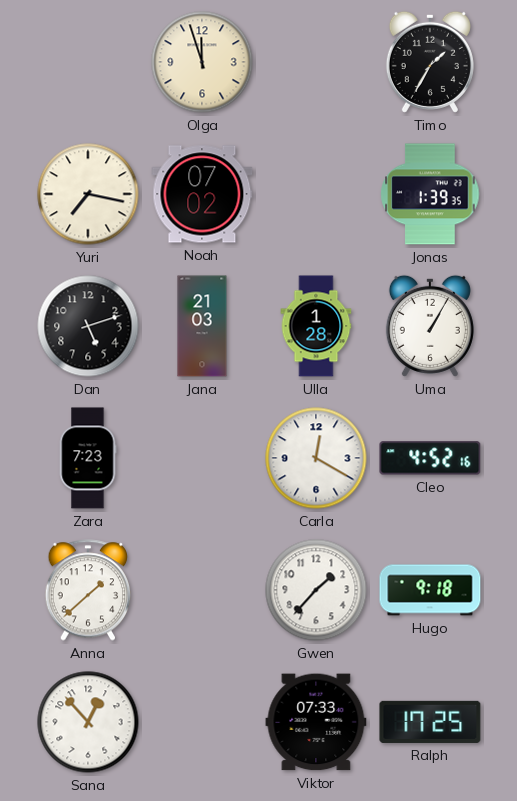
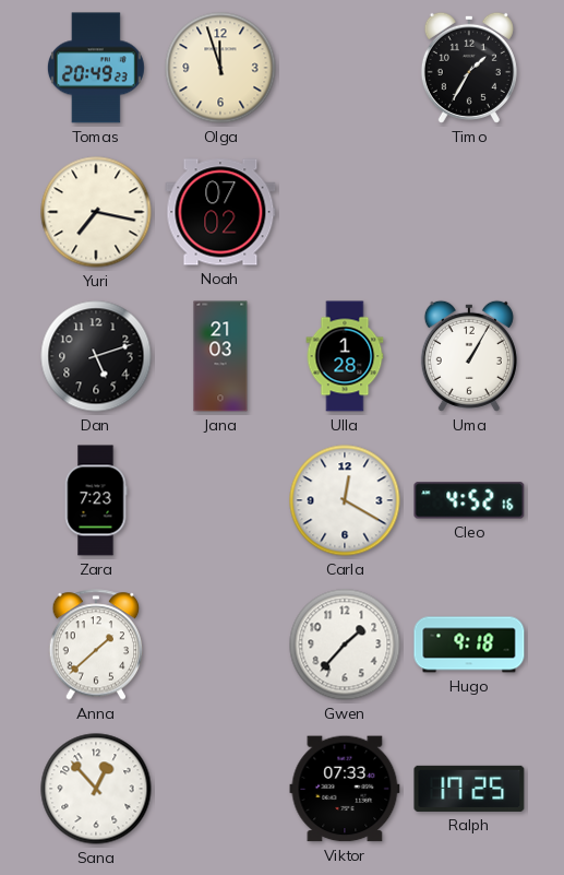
Tomas: none -> 20:49
Jonas: 1:39 -> none
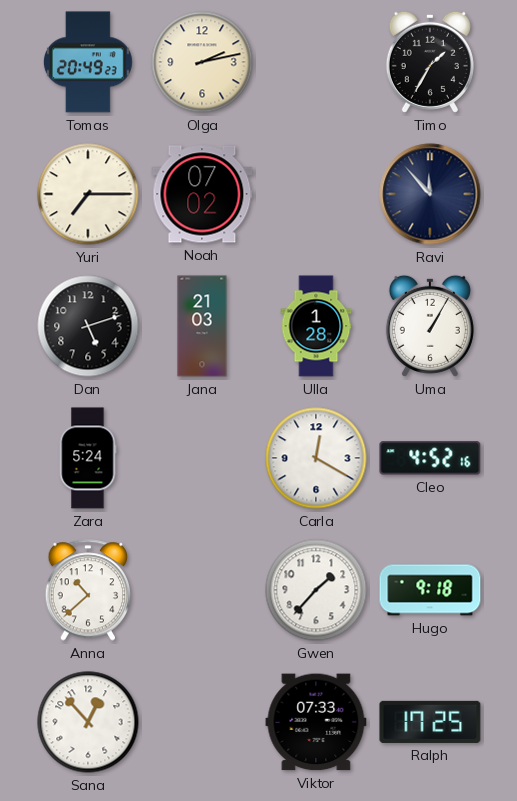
Olga: 11:57 -> 2:13
Yuri: 7:17 -> 7:15
Ravi: none -> 11:53
Zara: 7:23 -> 5:24
Anna: 1:38 -> 10:38
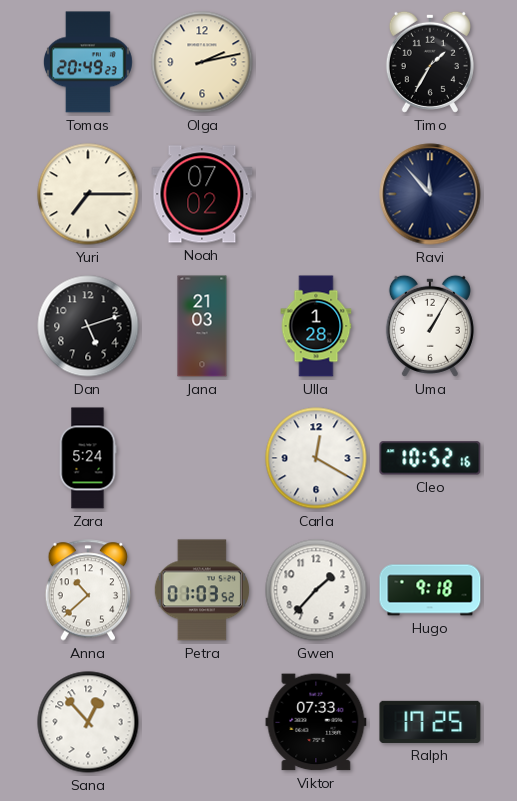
Cleo: 4:52 -> 10:52
Petra: none -> 01:03
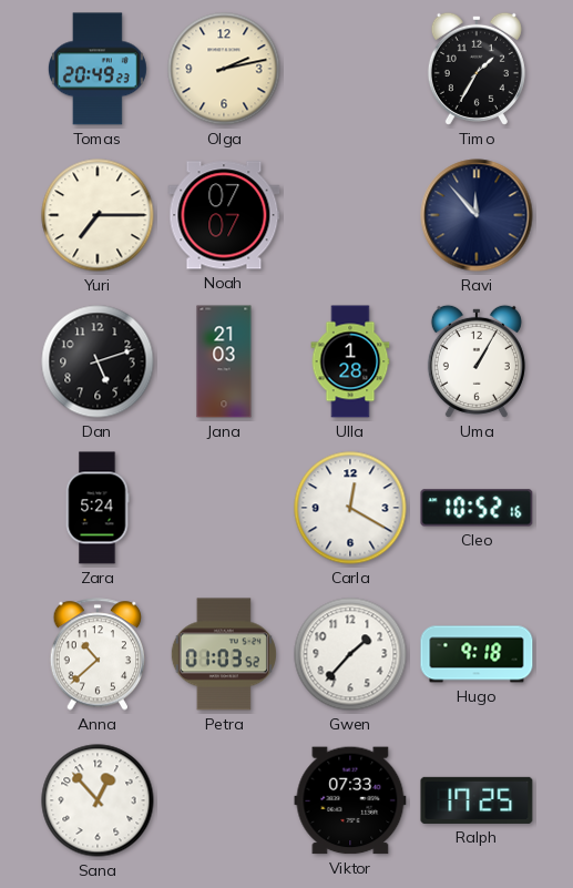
Noah: 07:02 -> 07:07
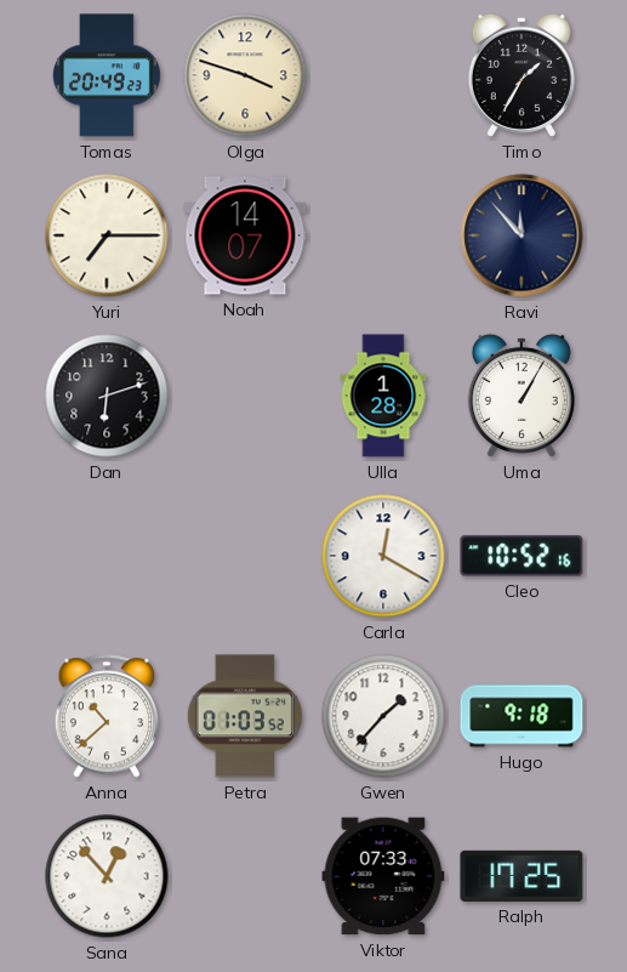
Olga: 2:13 -> 3:48
Noah: 07:07 -> 14:07
Dan: 5:12 -> 6:12
Jana: 21:03 -> none
Zara: 5:24 -> none
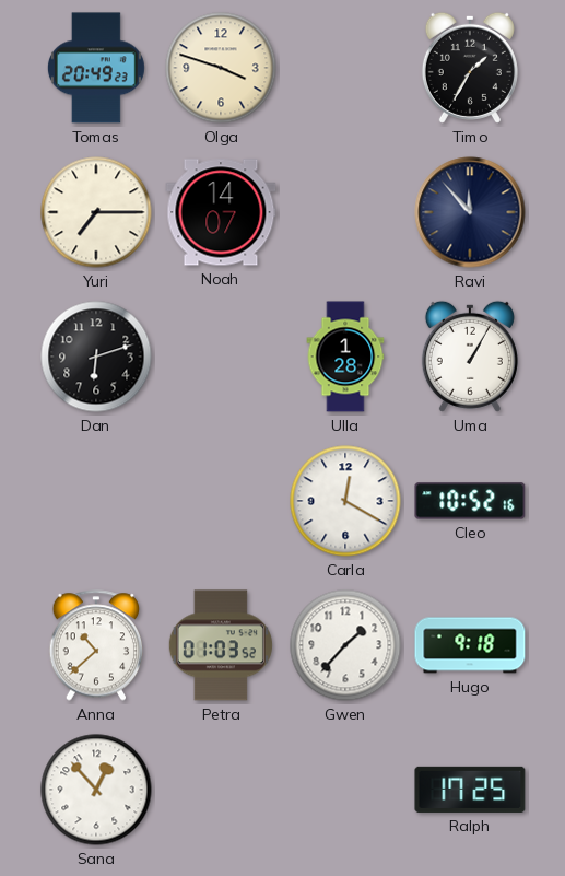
Viktor: 07:33 -> none
